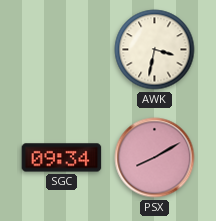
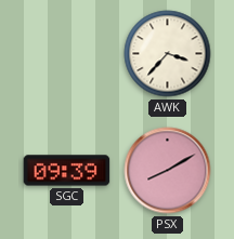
AWK: 3:32 -> 3:37
SGC: 09:34 -> 09:39
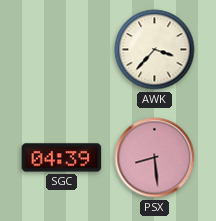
SGC: 09:39 -> 04:39
PSX: 8:10 -> 8:29
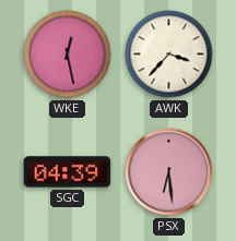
WKE: none -> 12:28
PSX: 8:29 -> 6:29
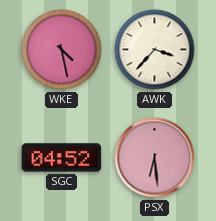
WKE: 12:28 -> 4:28
SGC: 04:39 -> 04:52
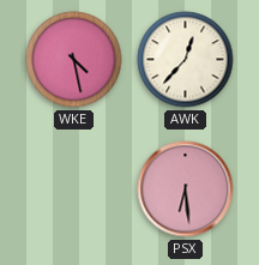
AWK: 3:37 -> 12:37
SGC: 04:52 -> none
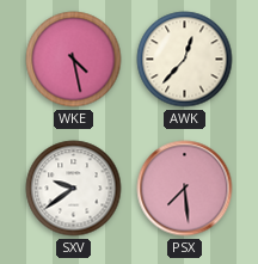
SXV: none -> 9:39
PSX: 6:29 -> 7:29
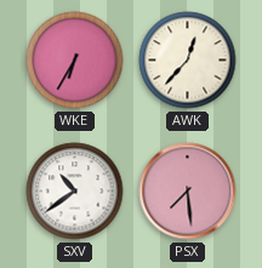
WKE: 4:28 -> 6:35
SXV: 9:39 -> 10:39
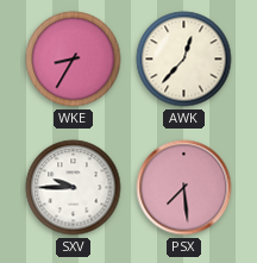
WKE: 6:35 -> 8:35
SXV: 10:39 -> 9:45
